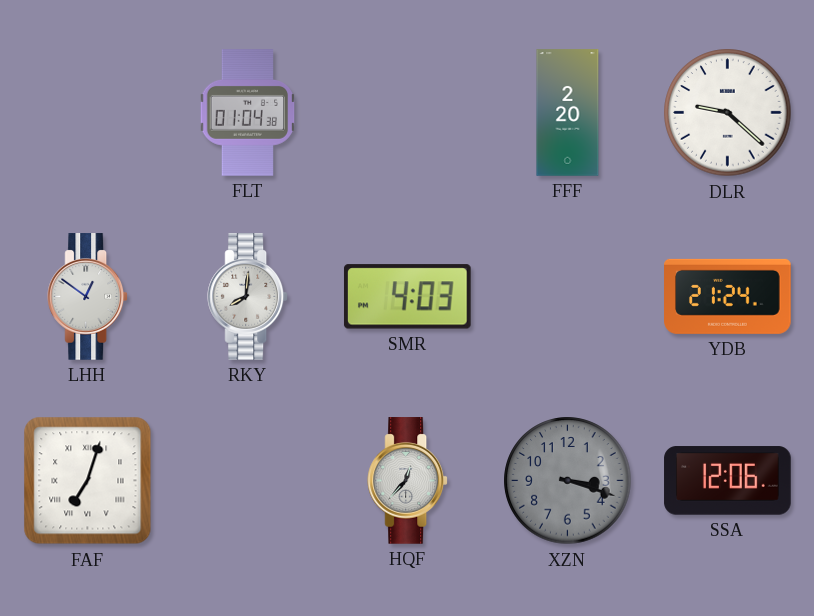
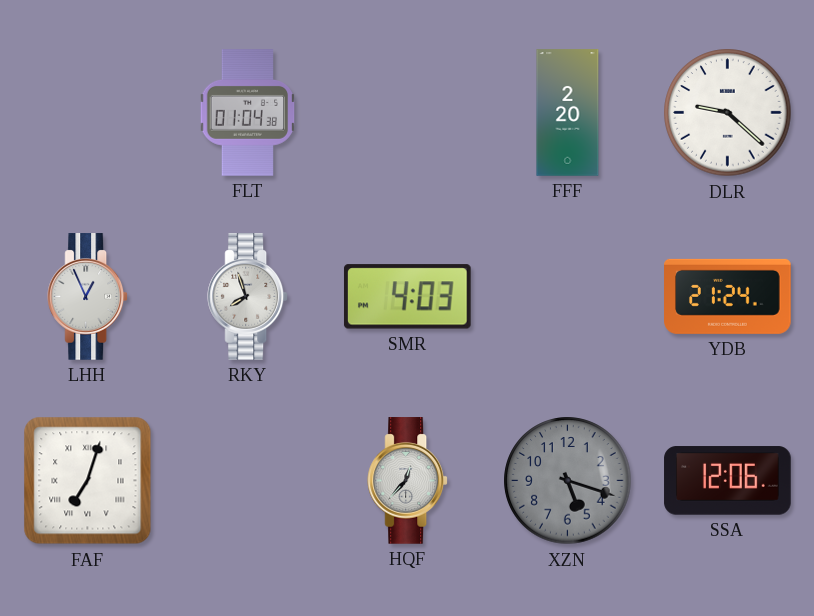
LHH: 12:51 -> 12:56
RKY: 8:01 -> 7:57
XZN: 3:18 -> 5:18
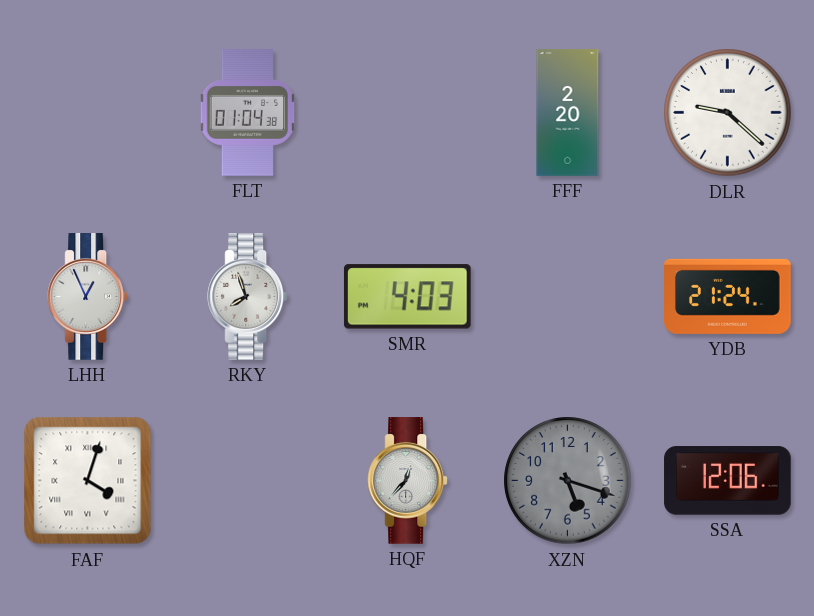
FAF: 7:03 -> 4:03
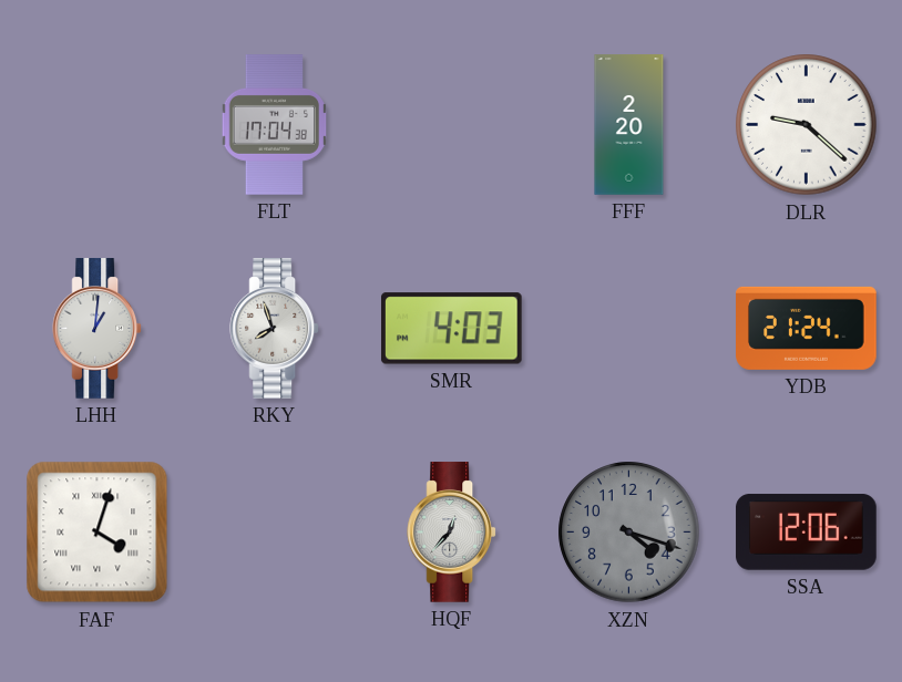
FLT: 01:04 -> 17:04
LHH: 12:56 -> 1:01
XZN: 5:18 -> 4:18
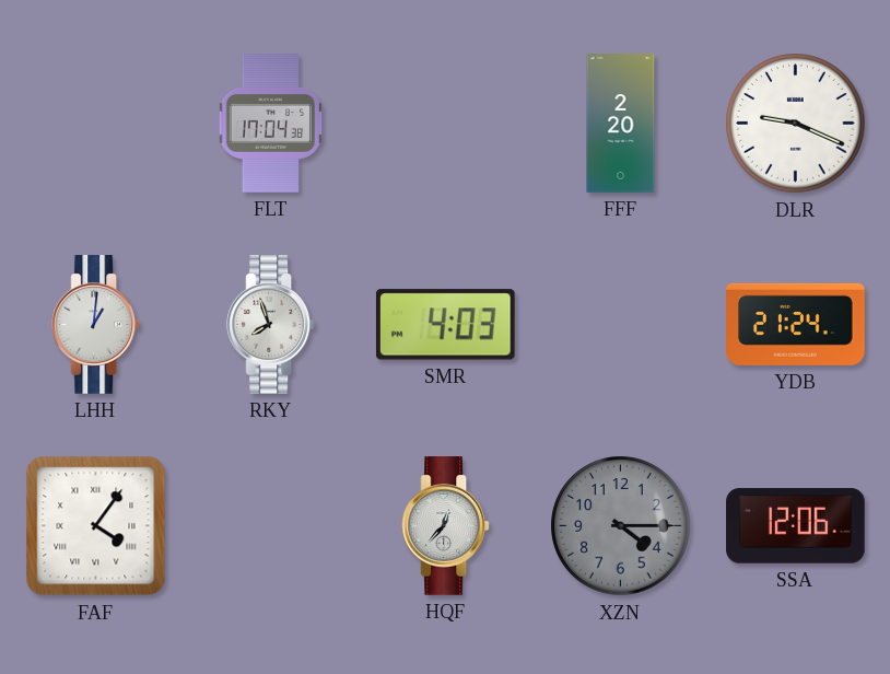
DLR: 9:22 -> 9:19
FAF: 4:03 -> 4:06
XZN: 4:18 -> 4:15
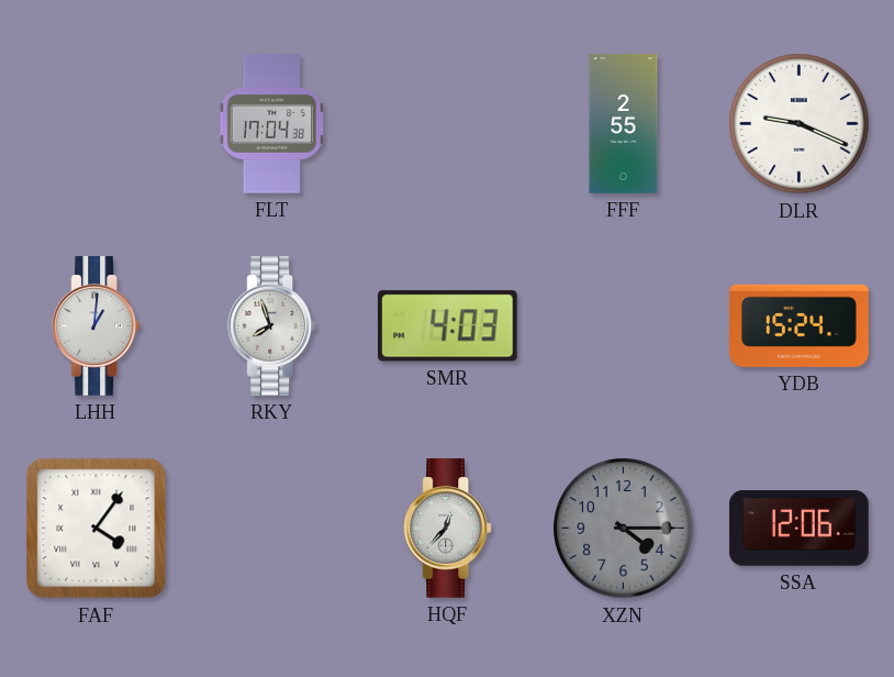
FFF: 2:20 -> 2:55
YDB: 21:24 -> 15:24
